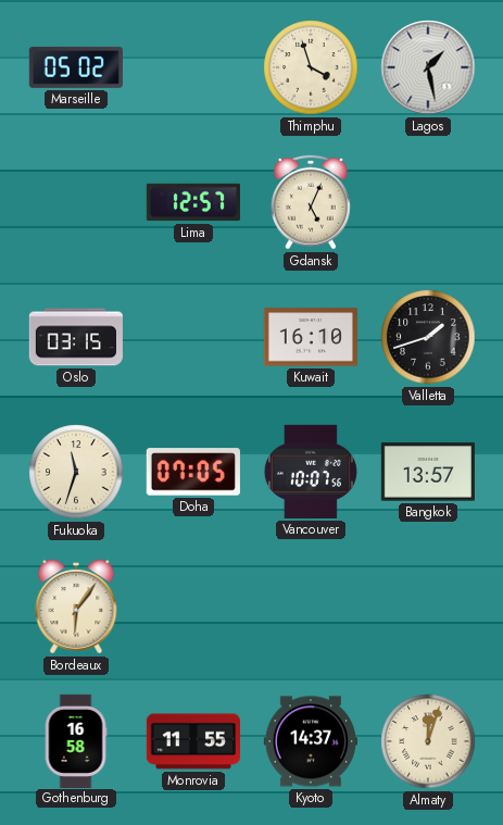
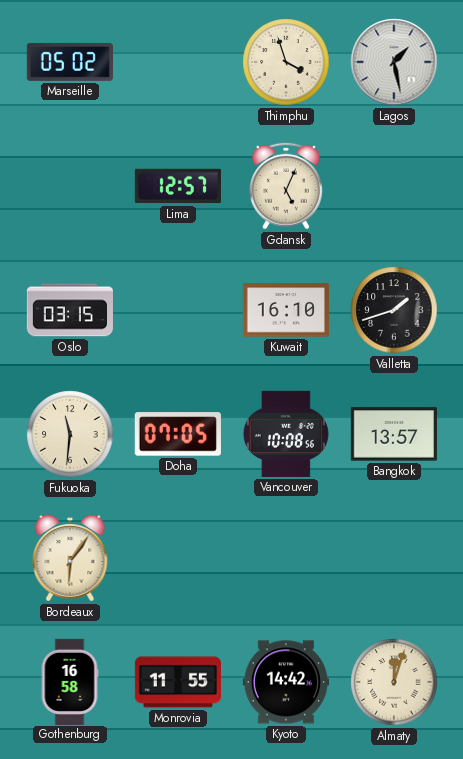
Fukuoka: 11:33 -> 11:31
Vancouver: 10:07 -> 10:08
Kyoto: 14:37 -> 14:42
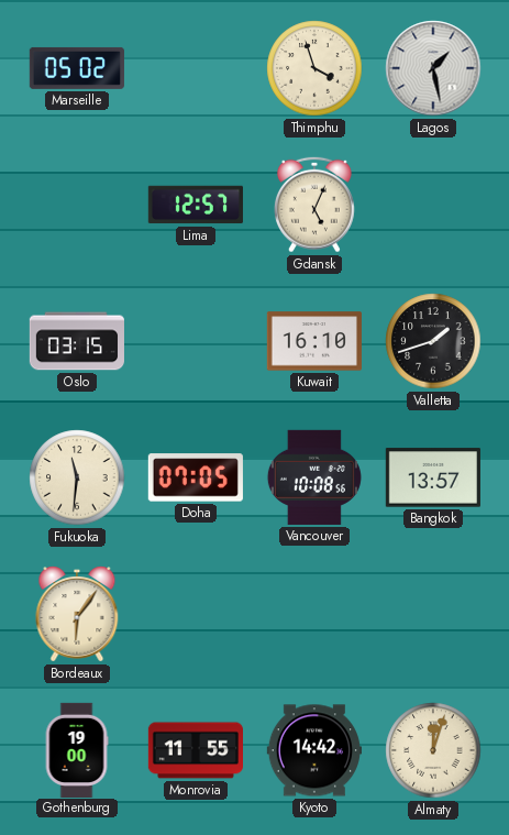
Gothenburg: 16:58 -> 19:00
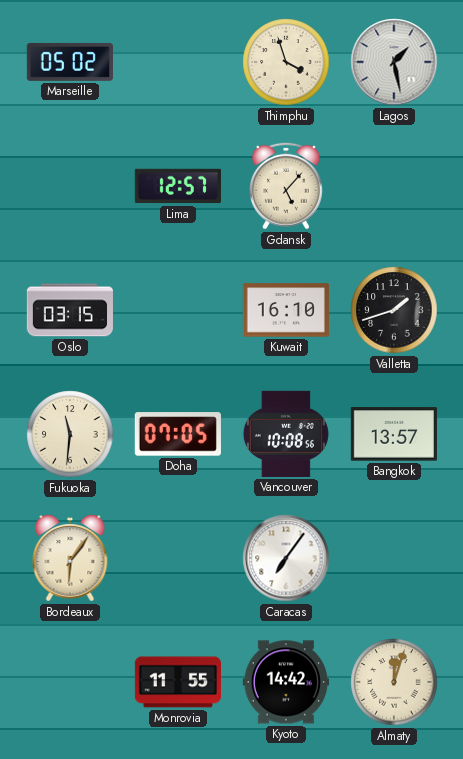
Gdansk: 5:04 -> 5:07
Caracas: none -> 7:06
Gothenburg: 19:00 -> none
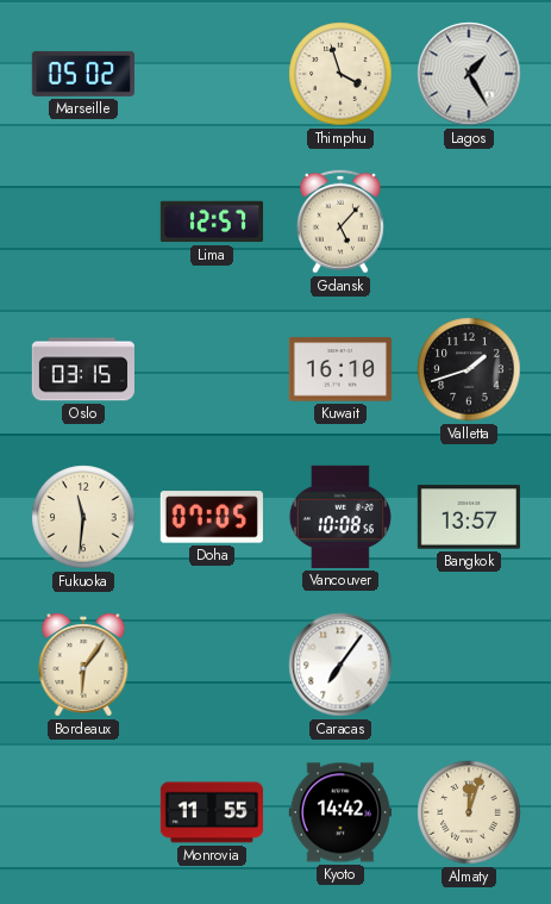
Lagos: 1:28 -> 1:25
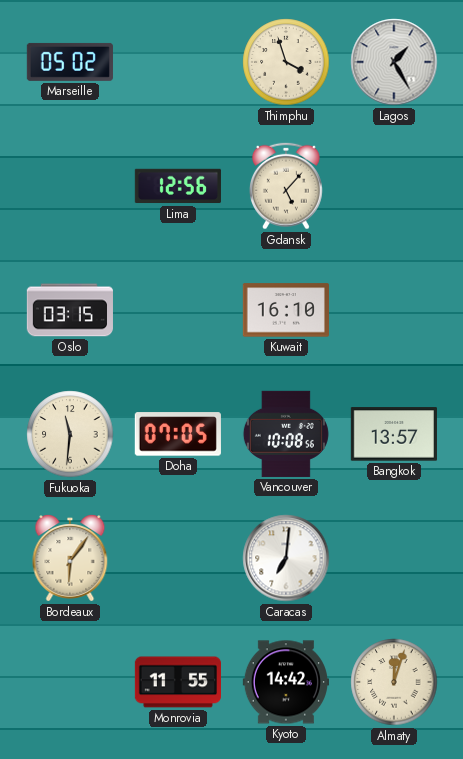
Lima: 12:57 -> 12:56
Valletta: 1:42 -> none
Caracas: 7:06 -> 7:01
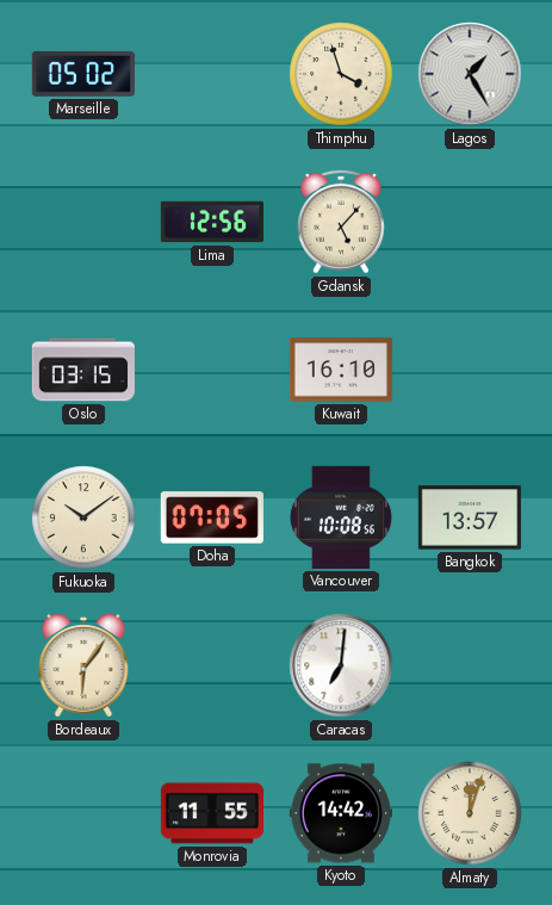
Fukuoka: 11:31 -> 10:09
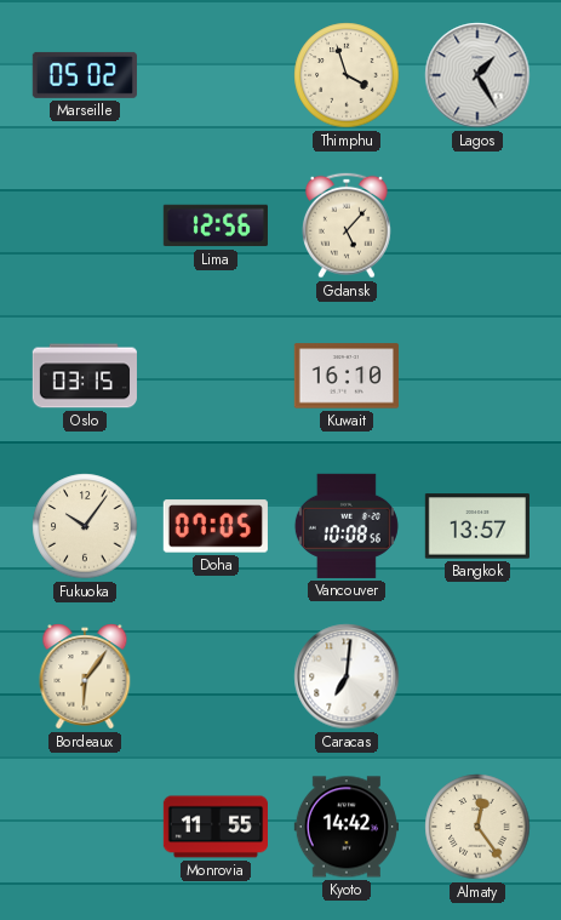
Fukuoka: 10:09 -> 10:06
Almaty: 12:03 -> 12:24
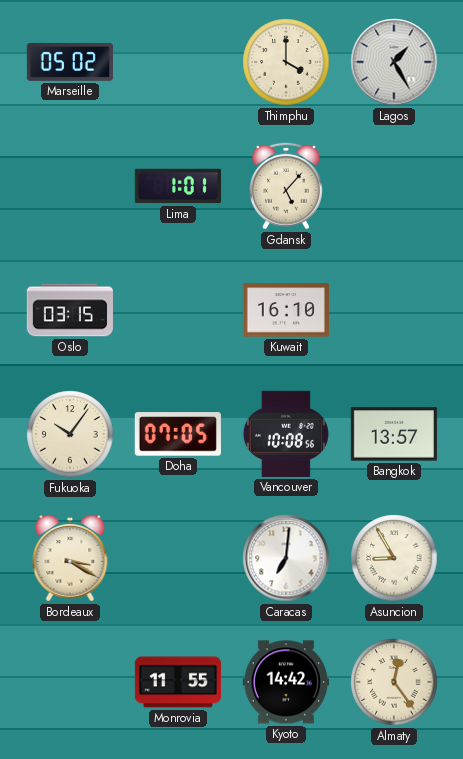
Thimphu: 3:57 -> 4:00
Lima: 12:56 -> 1:01
Bordeaux: 6:06 -> 3:20
Asuncion: none -> 8:55
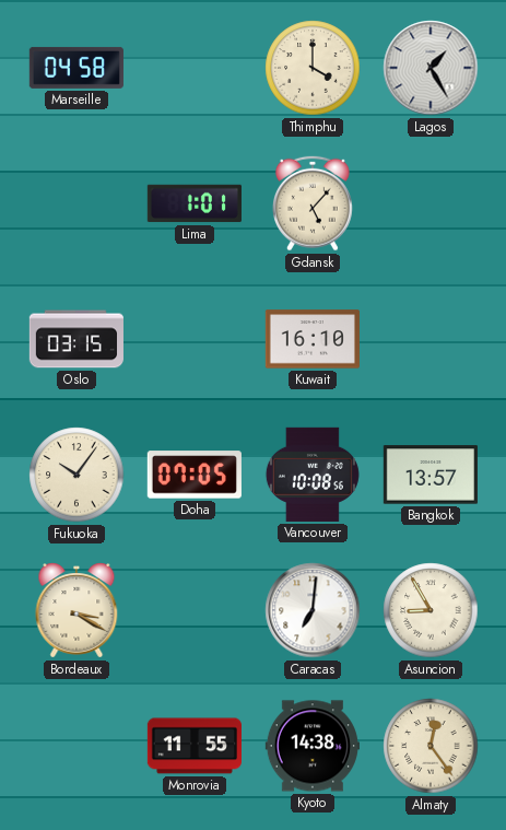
Marseille: 05:02 -> 04:58
Kyoto: 14:42 -> 14:38
